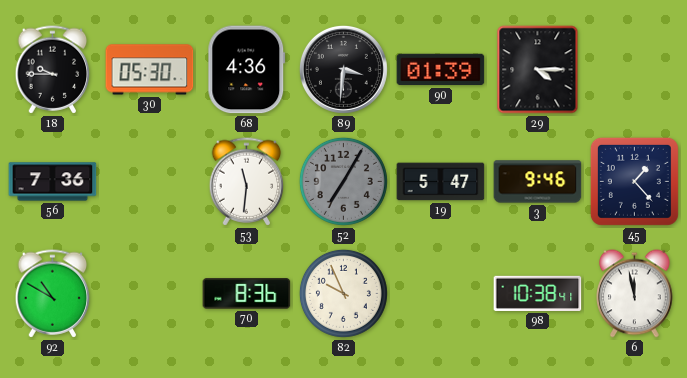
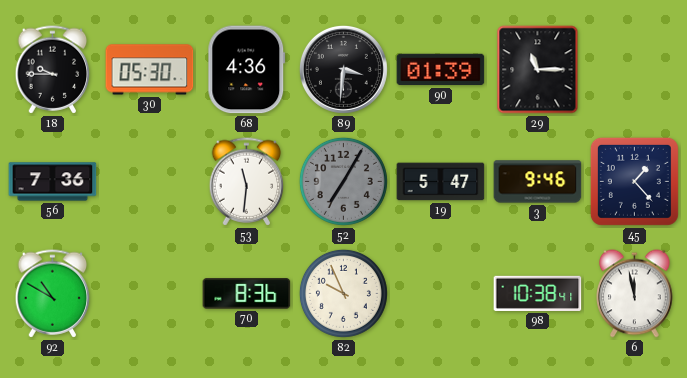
29: 4:15 -> 11:15
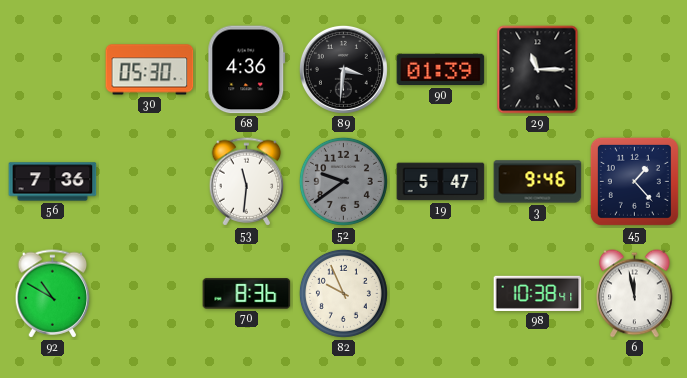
18: 9:45 -> none
52: 7:05 -> 9:39
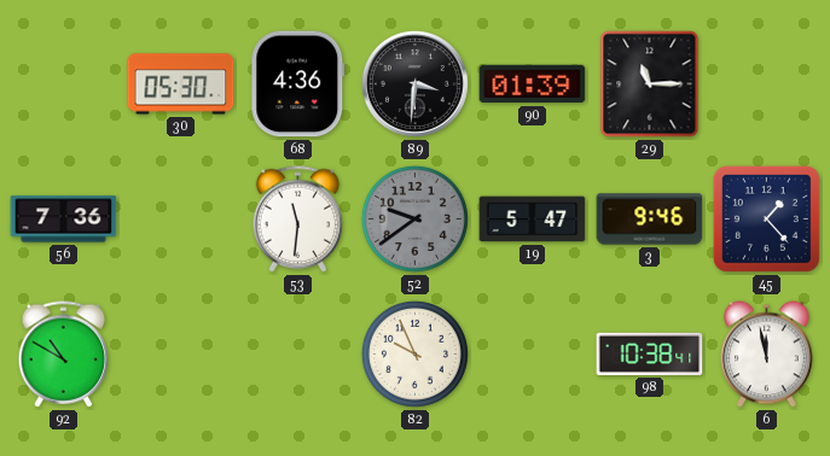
70: 8:36 -> none
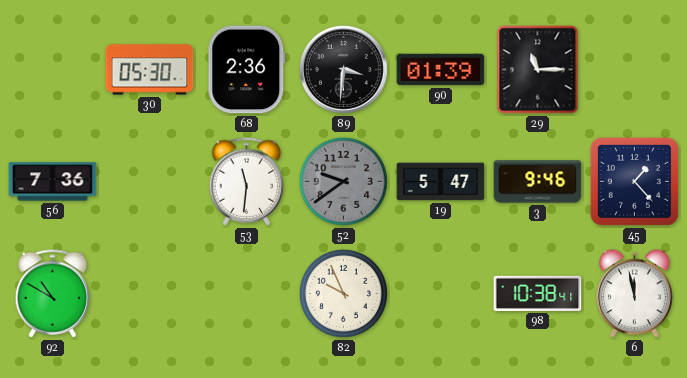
68: 4:36 -> 2:36
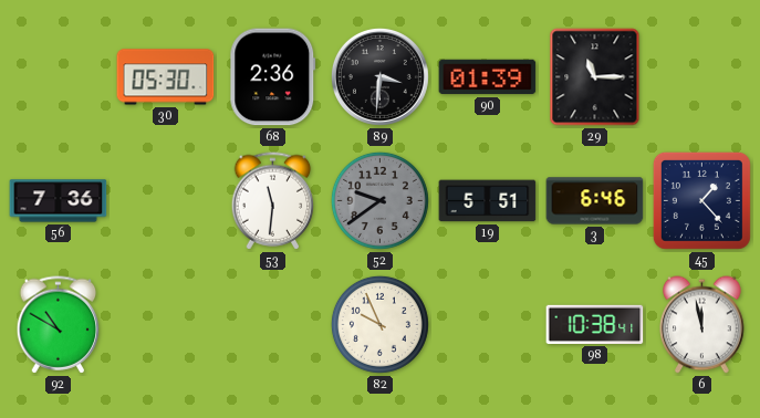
19: 5:47 -> 5:51
3: 9:46 -> 6:46
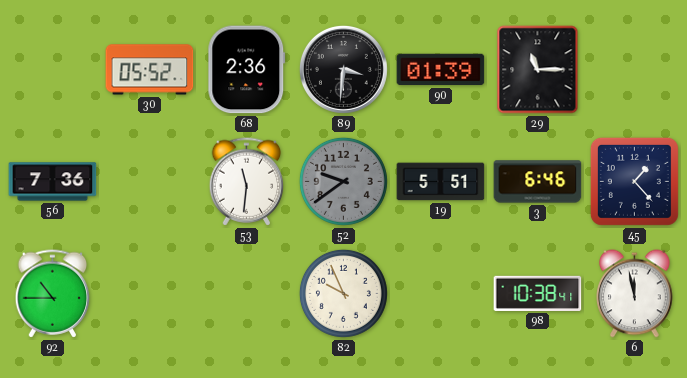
30: 05:30 -> 05:52
92: 10:50 -> 10:45
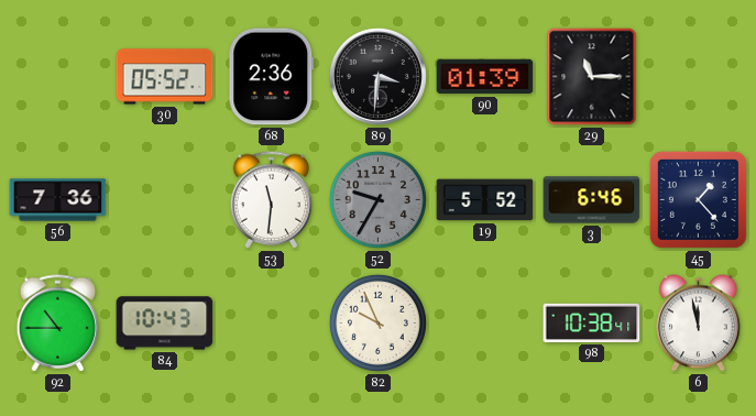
52: 9:39 -> 9:35
19: 5:51 -> 5:52
84: none -> 10:43
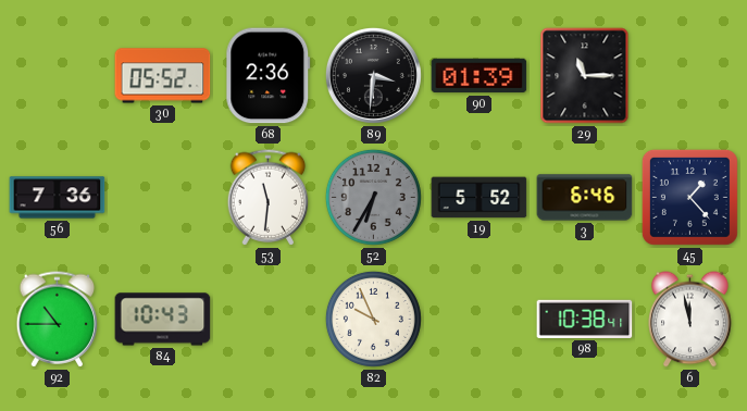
52: 9:35 -> 6:35
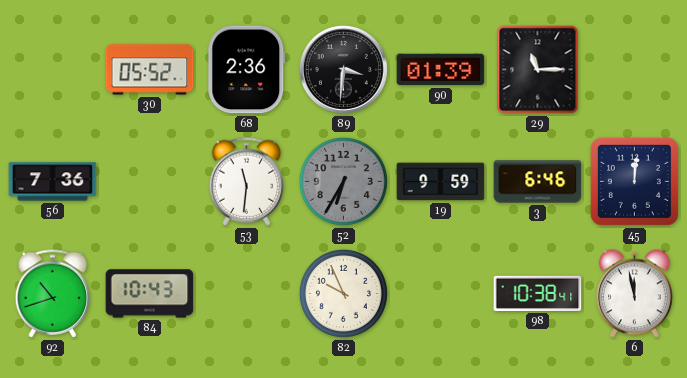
19: 5:52 -> 9:59
45: 1:23 -> 12:01
92: 10:45 -> 10:42
